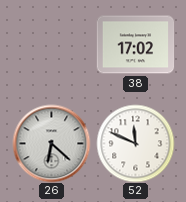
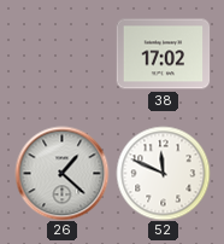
26: 6:22 -> 1:22
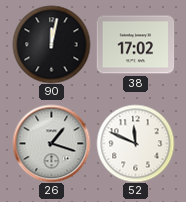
90: none -> 12:02
26: 1:22 -> 1:18
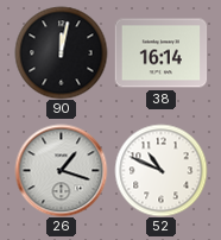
38: 17:02 -> 16:14
52: 11:49 -> 10:49
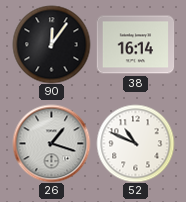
90: 12:02 -> 12:06
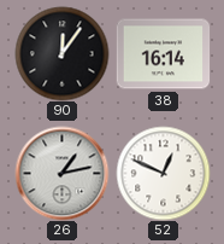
26: 1:18 -> 1:13
52: 10:49 -> 12:49
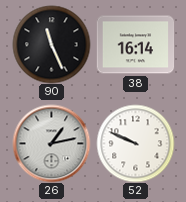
90: 12:06 -> 11:26
52: 12:49 -> 9:49
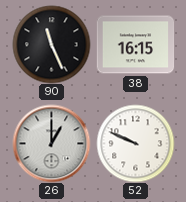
38: 16:14 -> 16:15
26: 1:13 -> 1:00
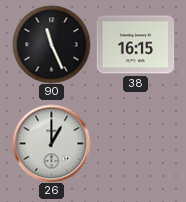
52: 9:49 -> none
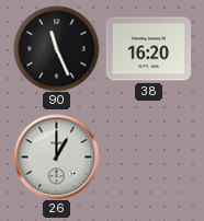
38: 16:15 -> 16:20
